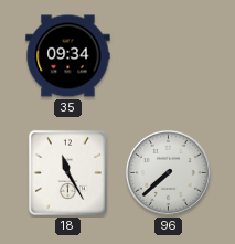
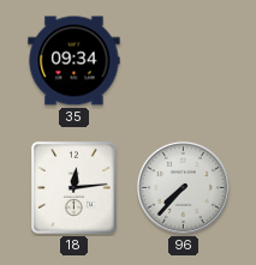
18: 11:25 -> 12:14
96: 7:38 -> 7:37
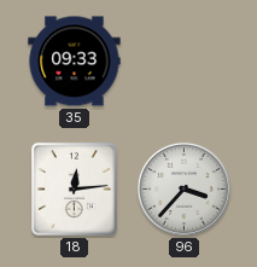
35: 09:34 -> 09:33
96: 7:37 -> 3:37
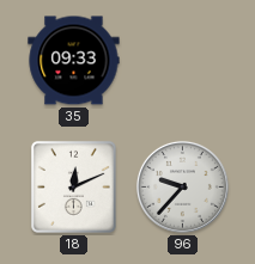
18: 12:14 -> 12:11
96: 3:37 -> 9:37
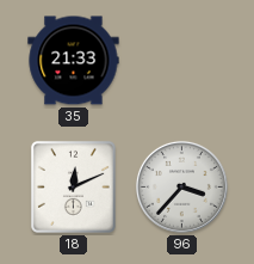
35: 09:33 -> 21:33
96: 9:37 -> 3:37
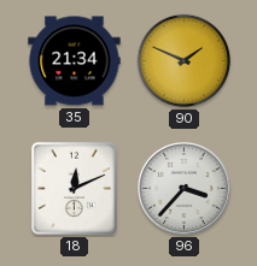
35: 21:33 -> 21:34
90: none -> 1:49
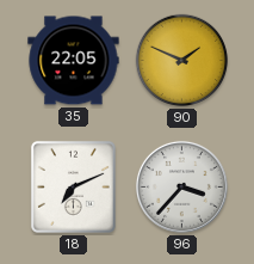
35: 21:34 -> 22:05
18: 12:11 -> 7:11
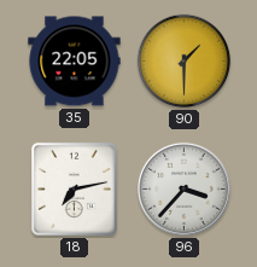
90: 1:49 -> 1:30
18: 7:11 -> 7:13
